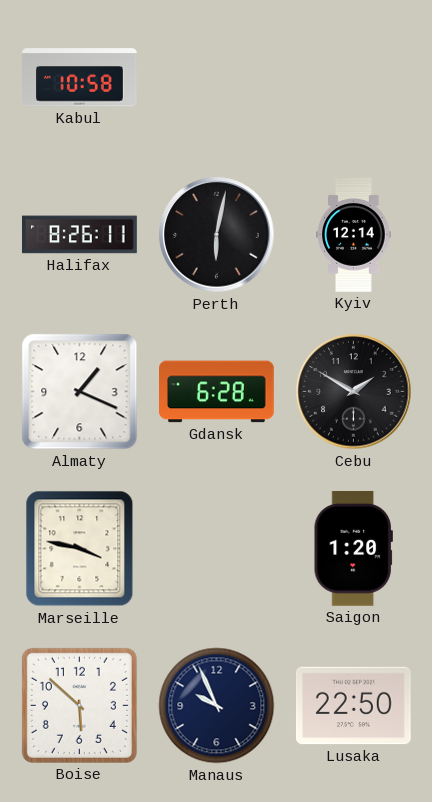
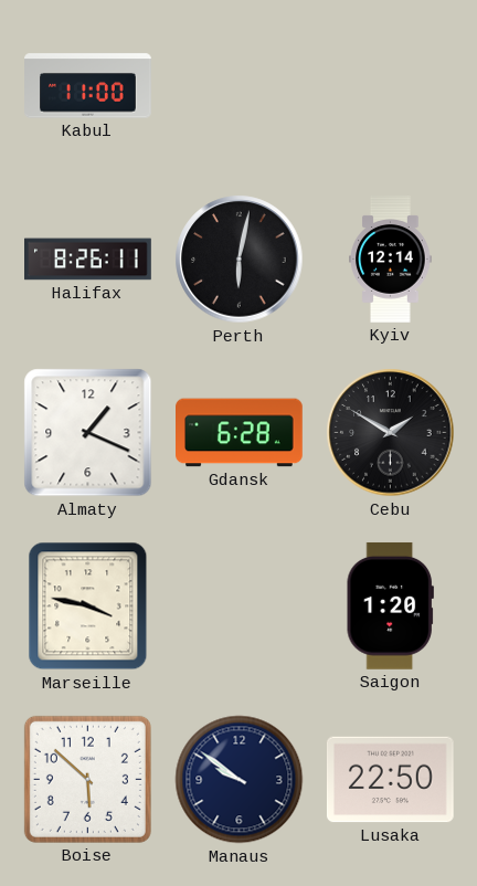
Kabul: 10:58 -> 11:00
Manaus: 9:56 -> 9:51
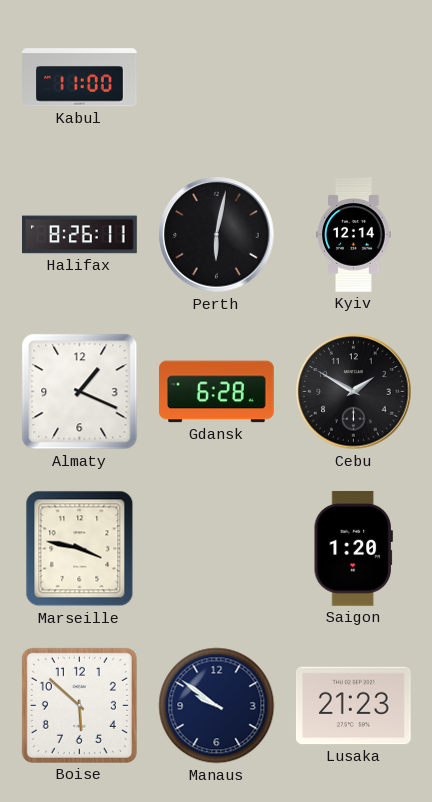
Lusaka: 22:50 -> 21:23
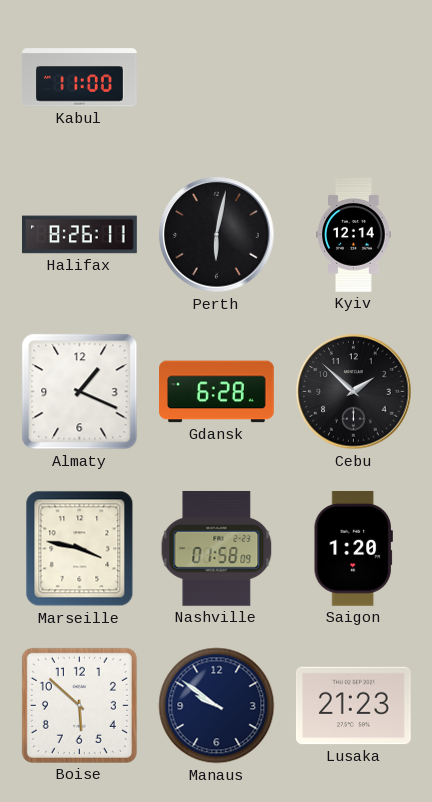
Cebu: 1:50 -> 1:52
Nashville: none -> 01:58
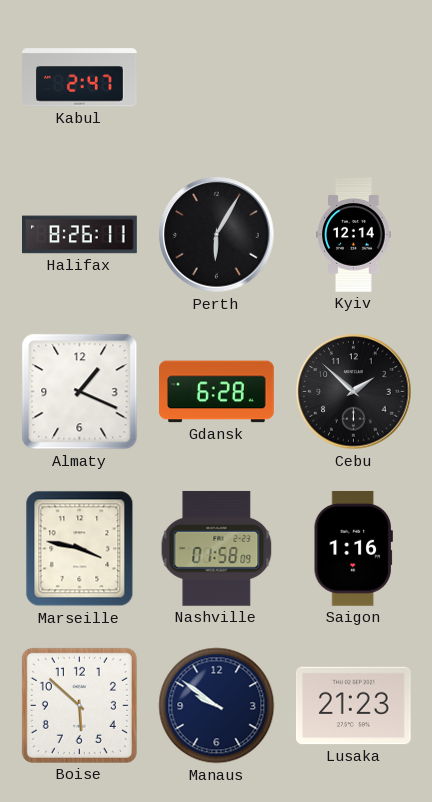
Kabul: 11:00 -> 2:47
Perth: 6:02 -> 6:05
Saigon: 1:20 -> 1:16
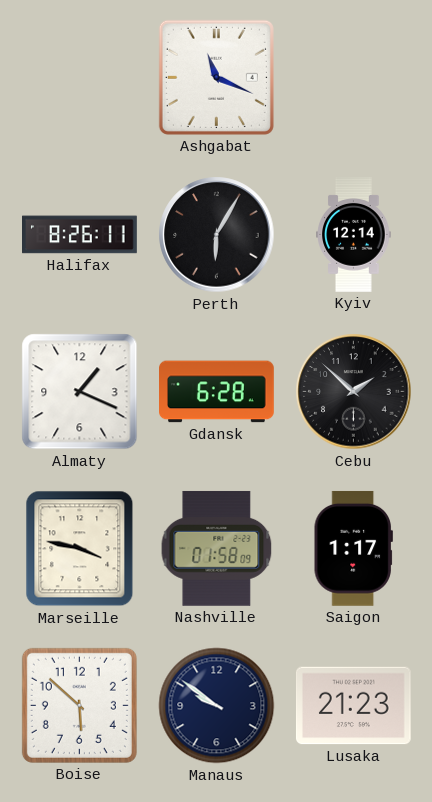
Kabul: 2:47 -> none
Ashgabat: none -> 11:19
Saigon: 1:16 -> 1:17
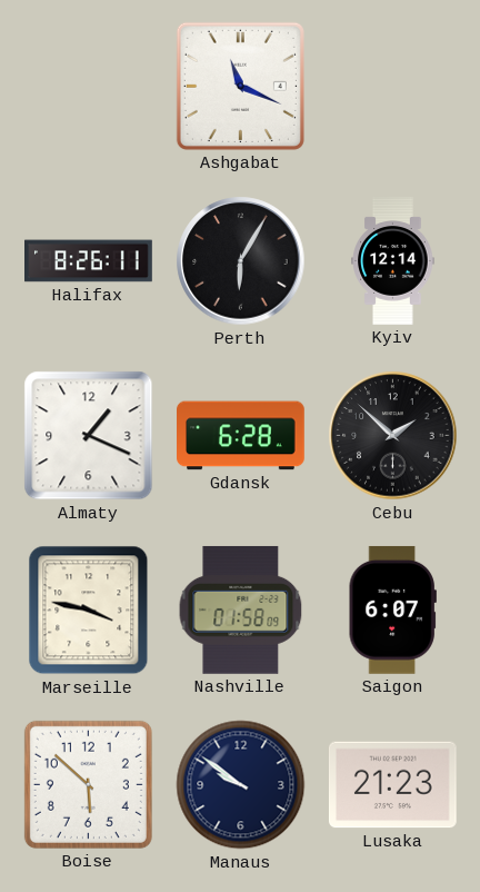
Saigon: 1:17 -> 6:07
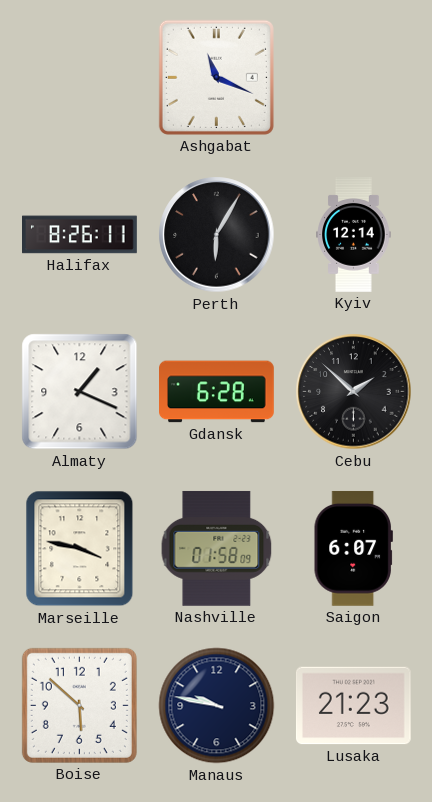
Manaus: 9:51 -> 9:47
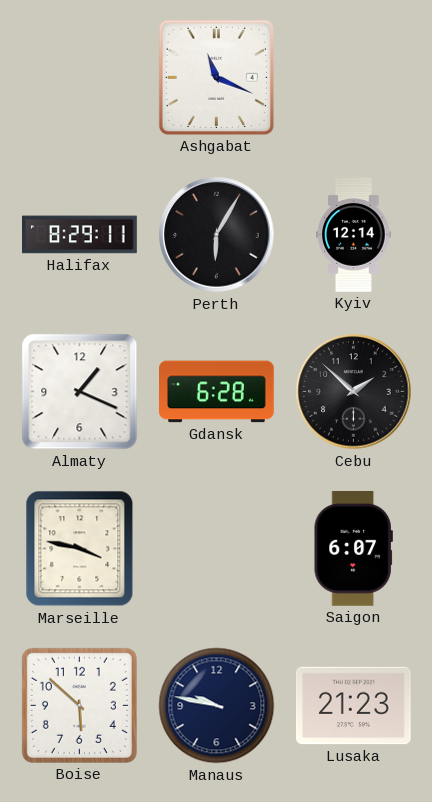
Halifax: 8:26 -> 8:29
Nashville: 01:58 -> none
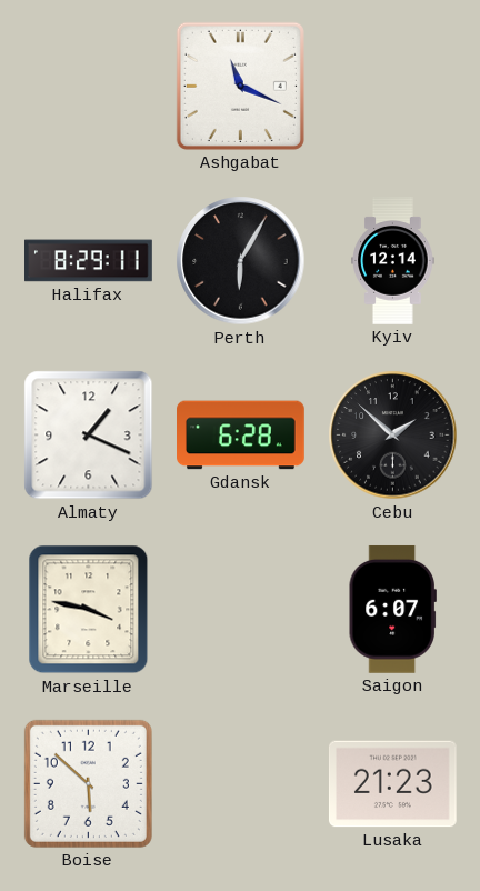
Manaus: 9:47 -> none
